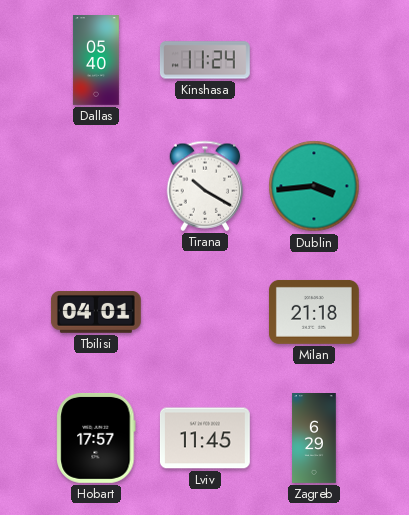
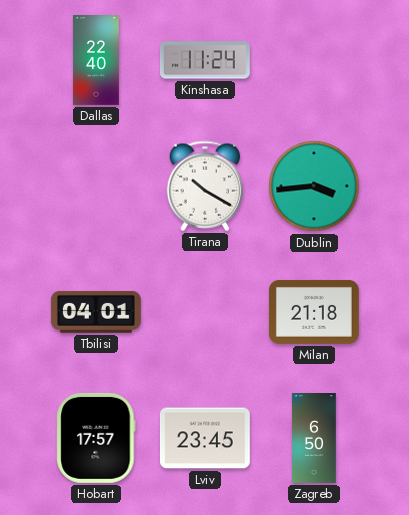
Dallas: 05:40 -> 22:40
Lviv: 11:45 -> 23:45
Zagreb: 6:29 -> 6:50
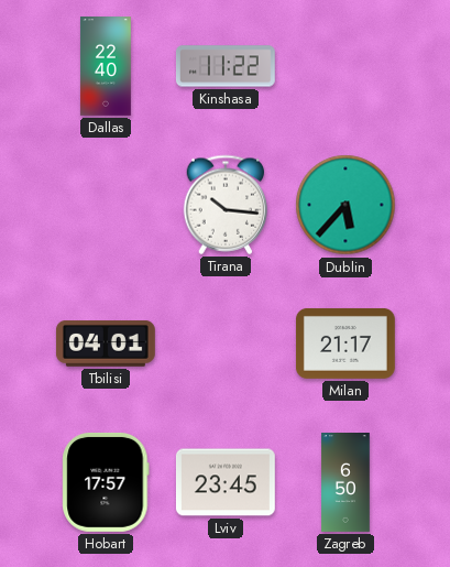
Kinshasa: 11:24 -> 11:22
Tirana: 10:20 -> 10:16
Dublin: 3:44 -> 5:37
Milan: 21:18 -> 21:17
